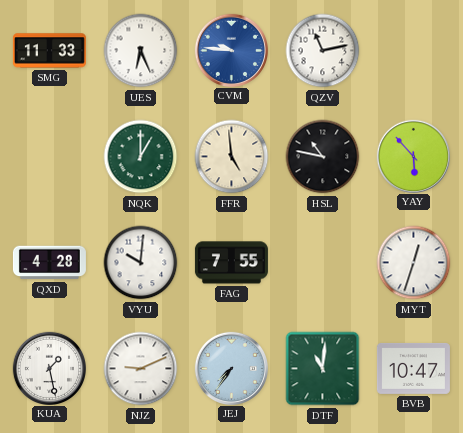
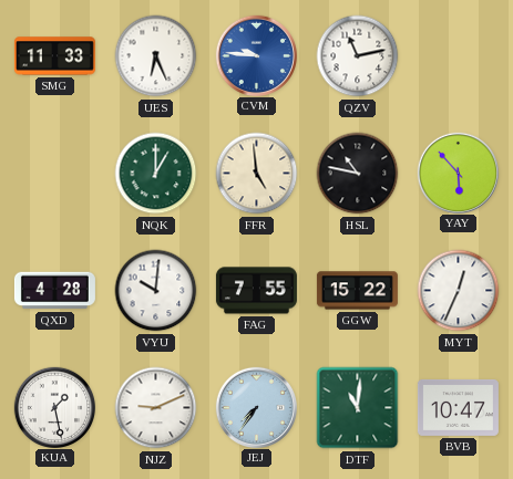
GGW: none -> 15:22
MYT: 12:33 -> 12:34
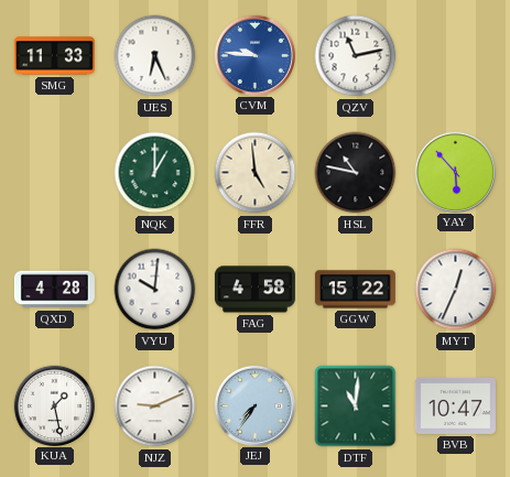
FAG: 7:55 -> 4:58
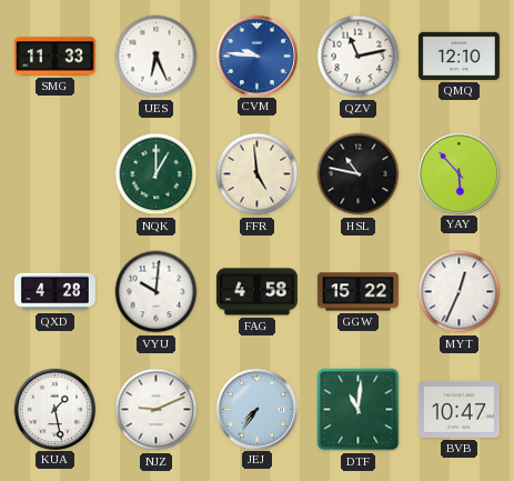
QMQ: none -> 12:10
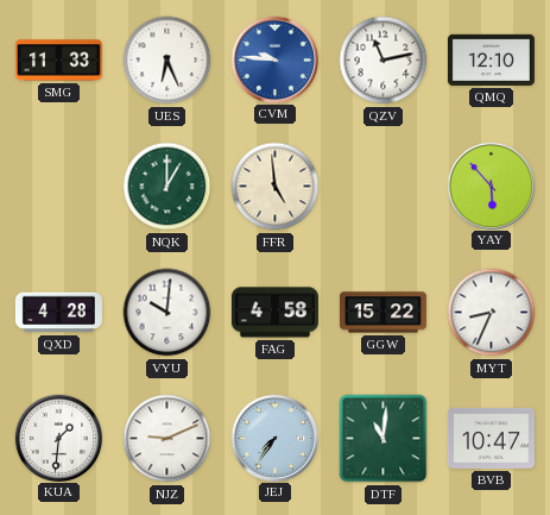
HSL: 10:47 -> none
MYT: 12:34 -> 8:34
KUA: 1:28 -> 1:31
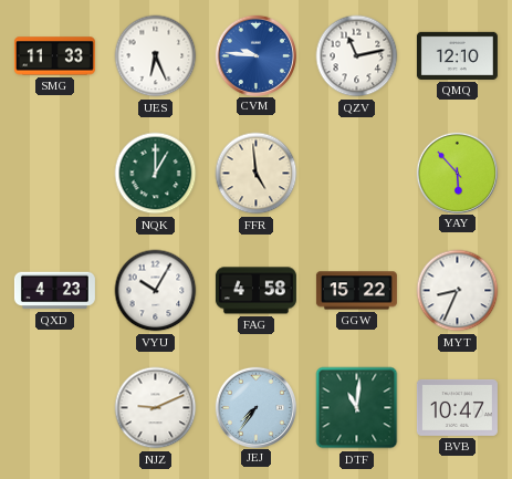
QXD: 4:28 -> 4:23
VYU: 10:01 -> 10:05
KUA: 1:31 -> none
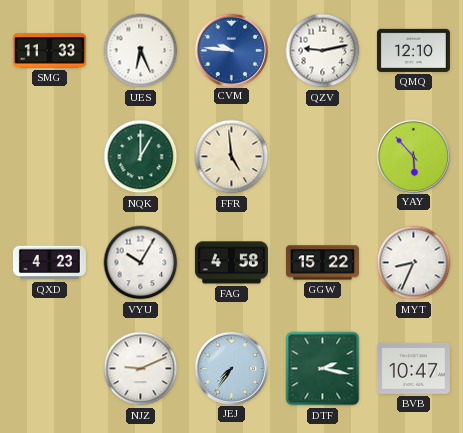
QZV: 11:13 -> 9:13
DTF: 11:01 -> 2:17
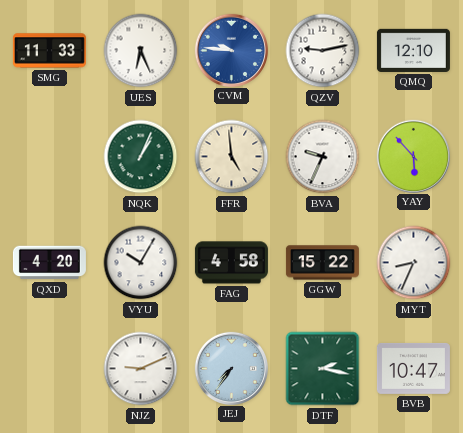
NQK: 1:00 -> 1:04
BVA: none -> 9:34
QXD: 4:23 -> 4:20
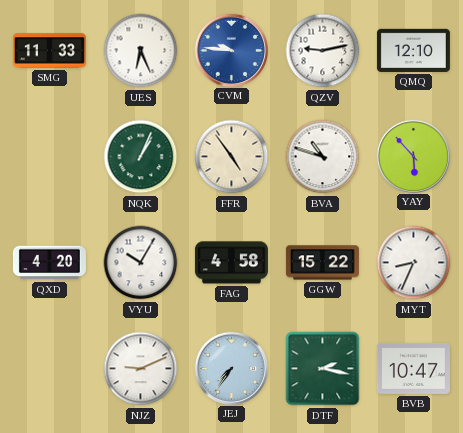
FFR: 4:59 -> 4:54
BVA: 9:34 -> 10:48
